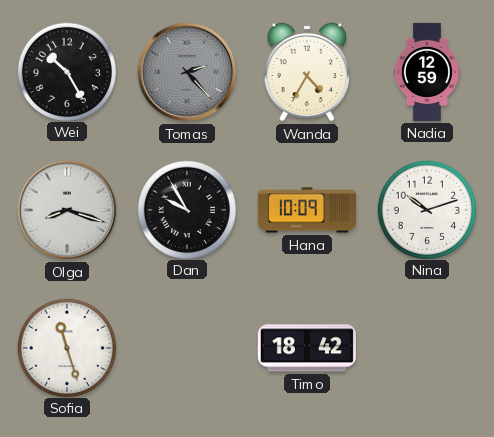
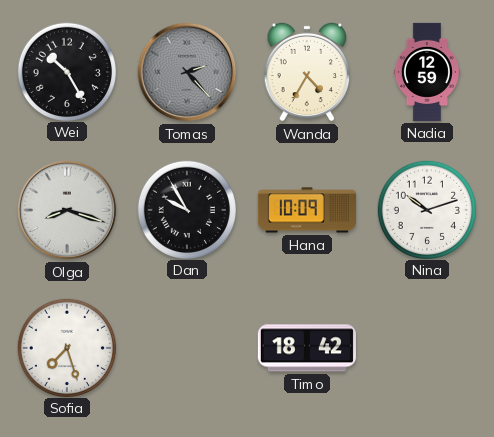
Sofia: 11:27 -> 7:27
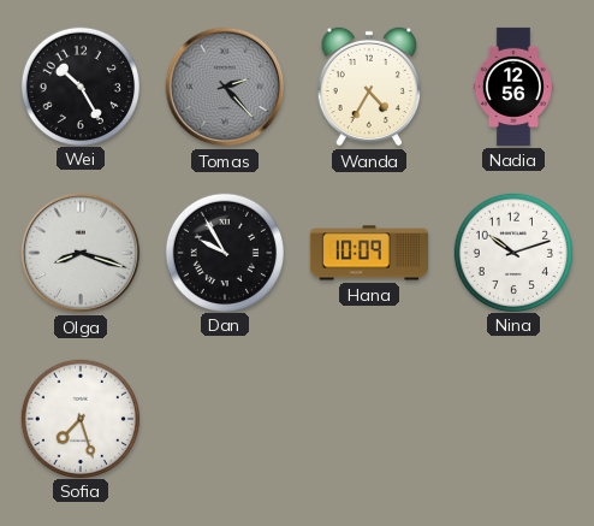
Nadia: 12:59 -> 12:56
Timo: 18:42 -> none
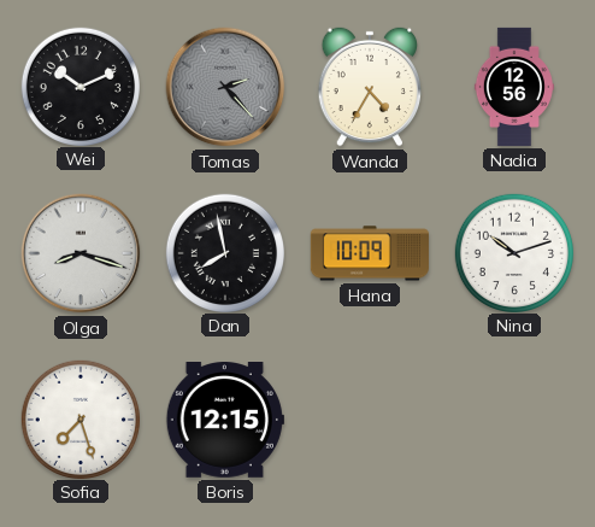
Wei: 10:25 -> 10:11
Dan: 9:55 -> 7:58
Boris: none -> 12:15
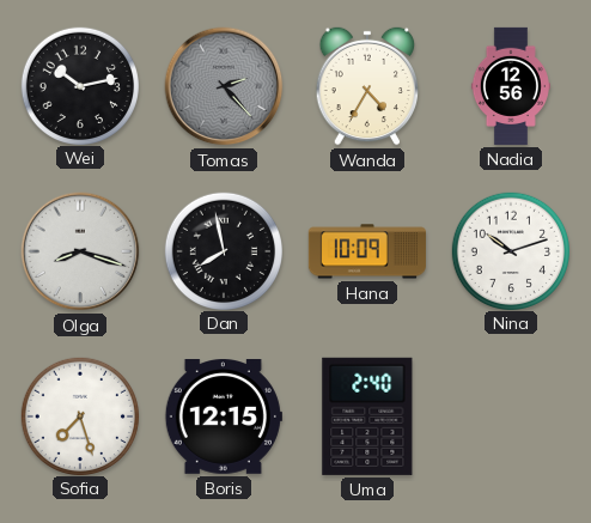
Wei: 10:11 -> 10:13
Uma: none -> 2:40
